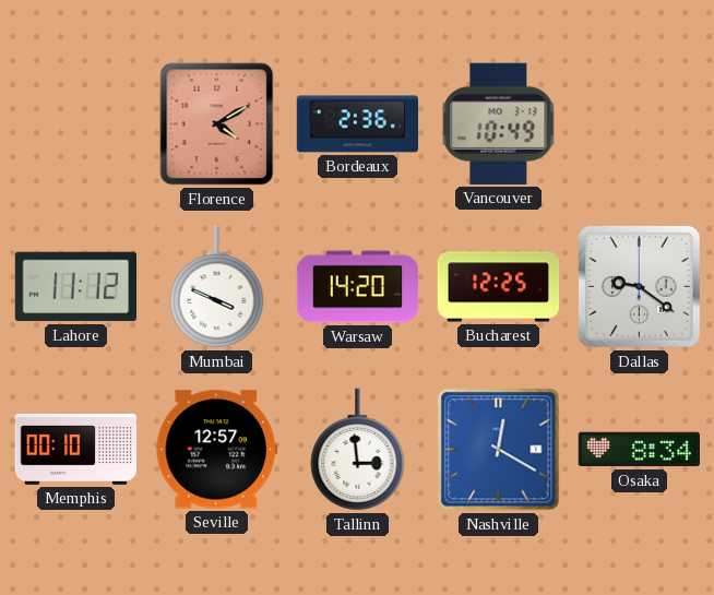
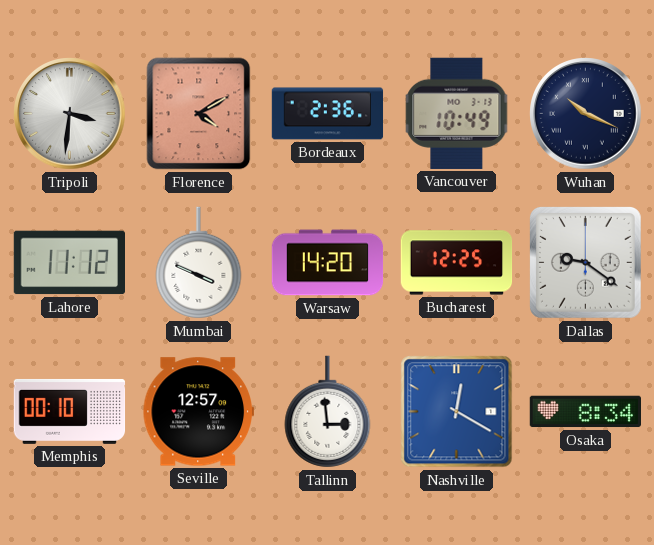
Tripoli: none -> 3:31
Wuhan: none -> 10:19
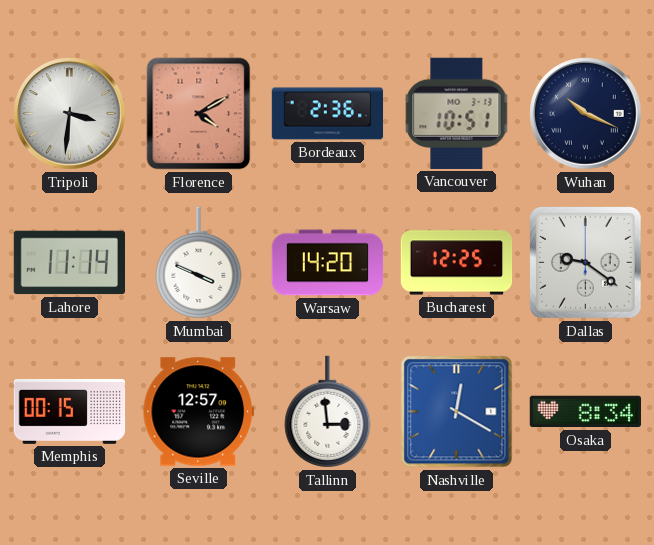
Vancouver: 10:49 -> 10:51
Lahore: 11:12 -> 11:14
Memphis: 00:10 -> 00:15
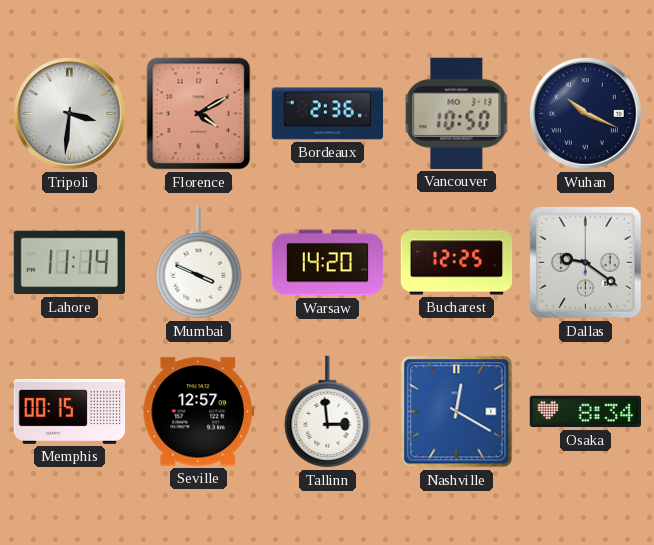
Vancouver: 10:51 -> 10:50
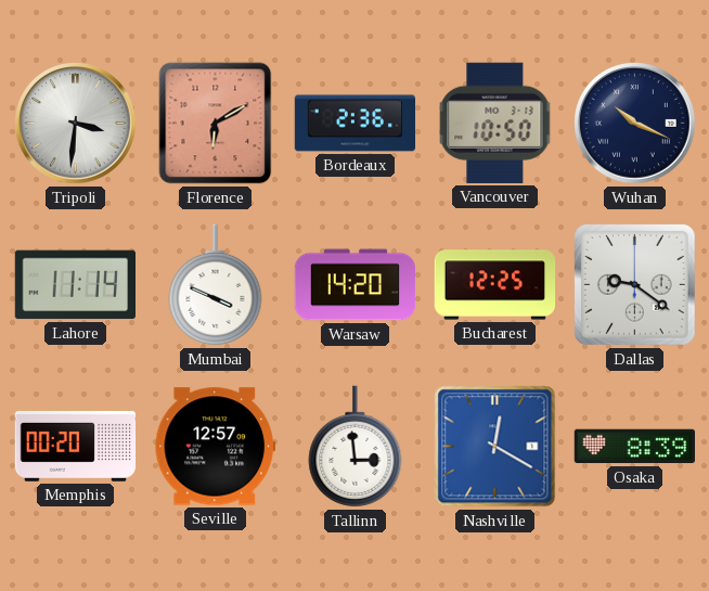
Florence: 4:10 -> 6:10
Memphis: 00:15 -> 00:20
Osaka: 8:34 -> 8:39
